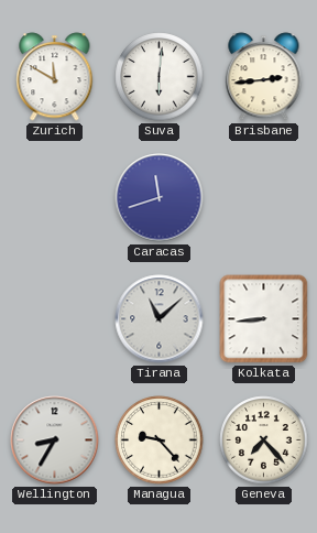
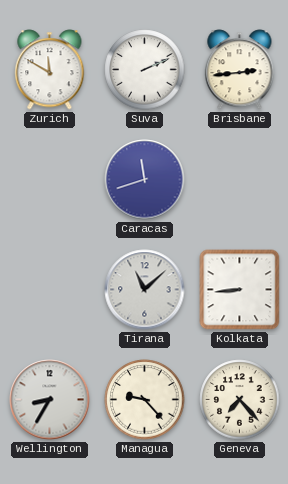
Suva: 6:01 -> 2:11
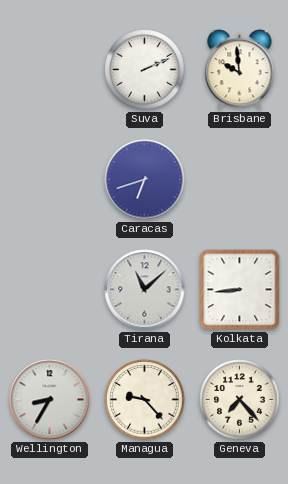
Zurich: 11:50 -> none
Brisbane: 2:44 -> 9:59
Caracas: 11:42 -> 6:42
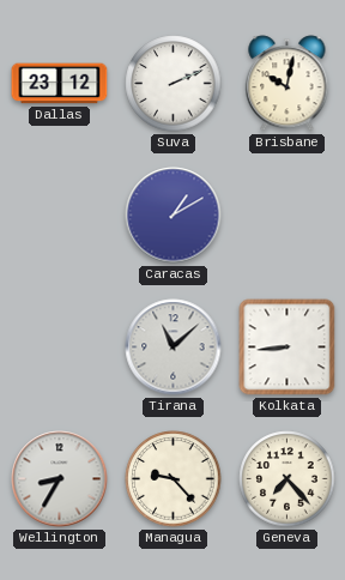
Dallas: none -> 23:12
Brisbane: 9:59 -> 10:02
Caracas: 6:42 -> 1:10
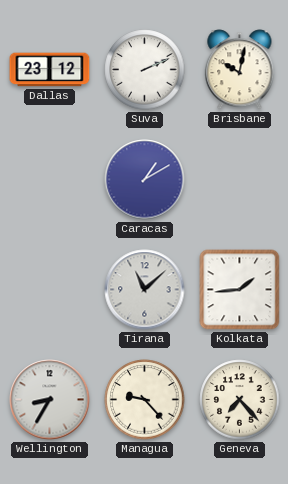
Kolkata: 8:44 -> 1:44
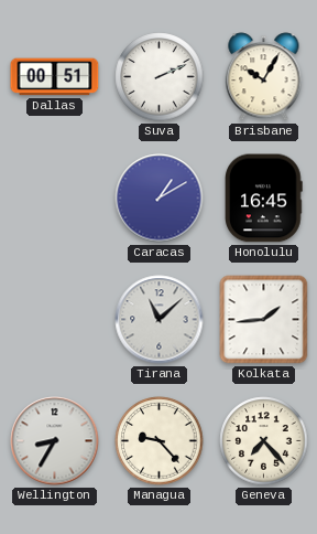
Dallas: 23:12 -> 00:51
Brisbane: 10:02 -> 10:05
Honolulu: none -> 16:45
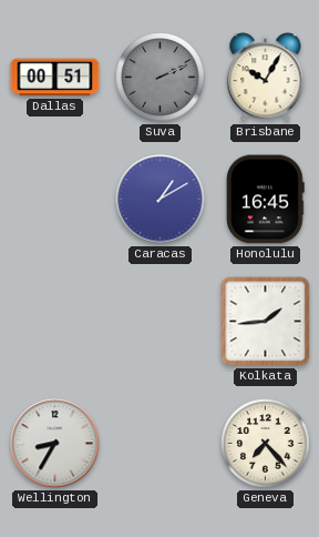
Suva dial: white -> grey
Tirana: 11:08 -> none
Managua: 9:23 -> none
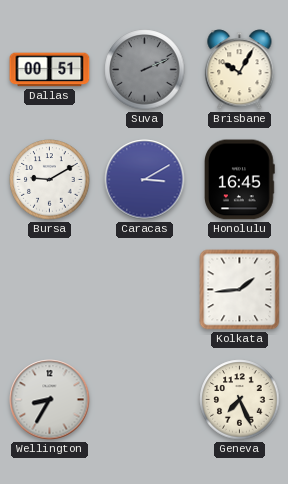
Bursa: none -> 9:10
Caracas: 1:10 -> 3:10
Geneva: 7:23 -> 7:26
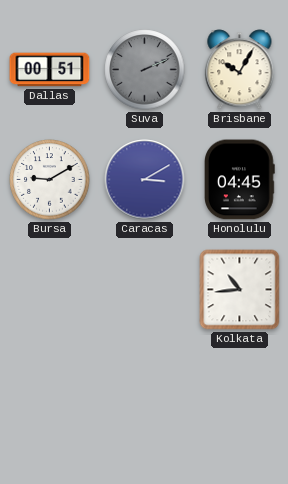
Honolulu: 16:45 -> 04:45
Kolkata: 1:44 -> 10:44
Wellington: 8:35 -> none
Geneva: 7:26 -> none
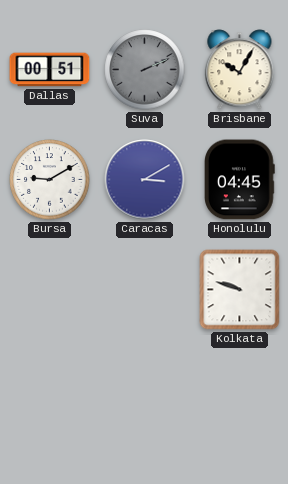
Kolkata: 10:44 -> 9:48
